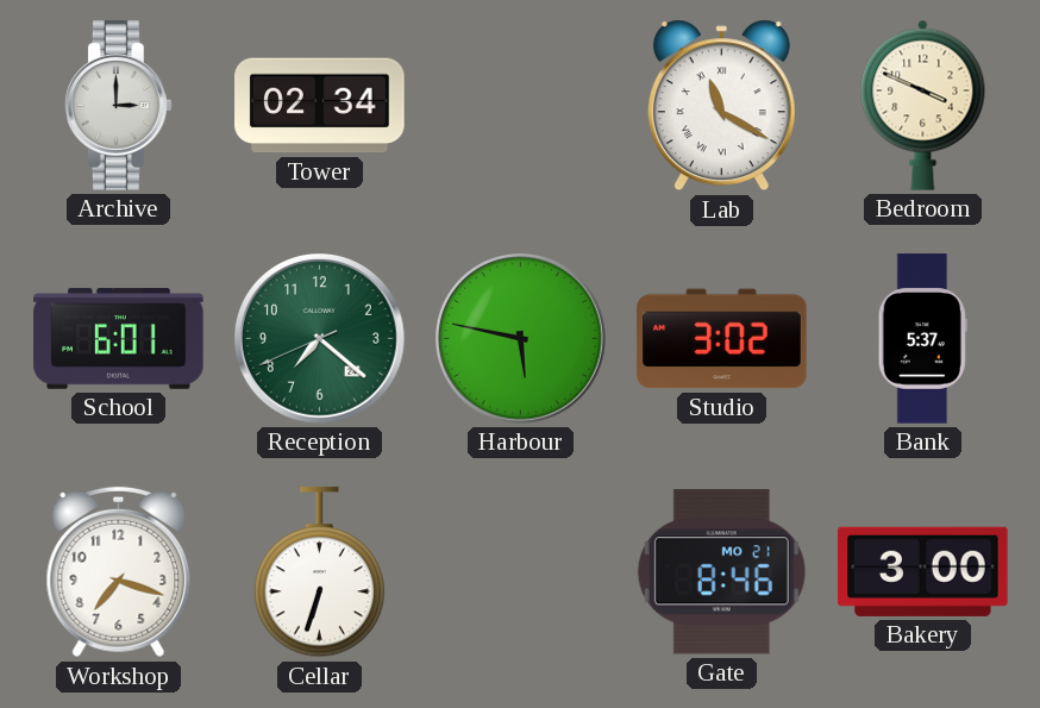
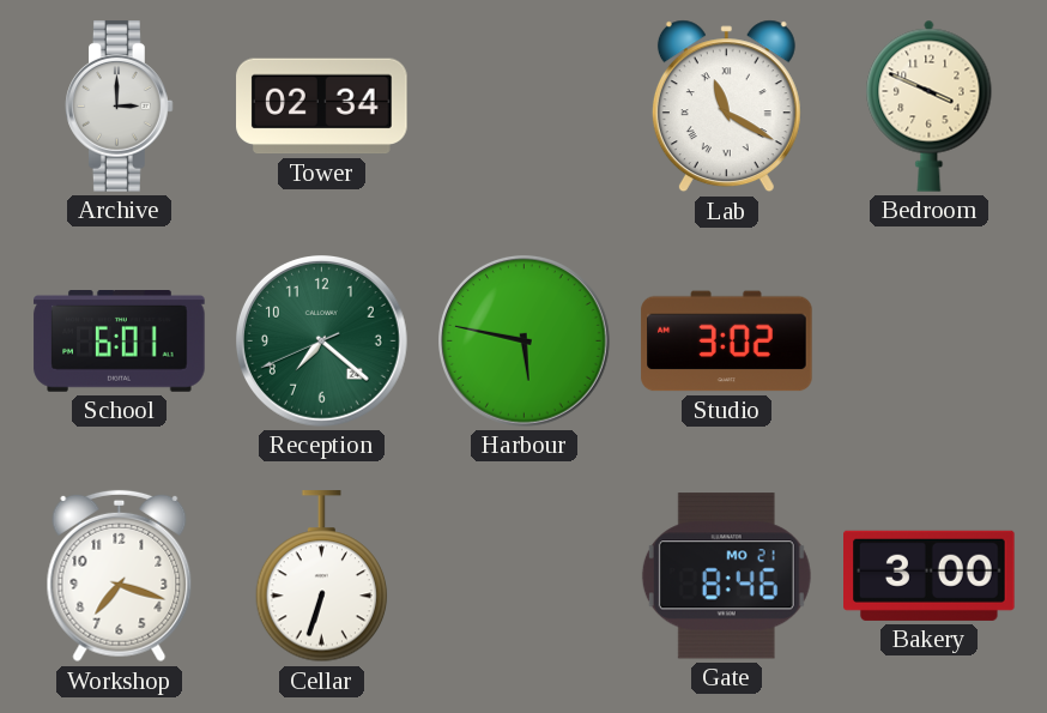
Bank: 5:37 -> none
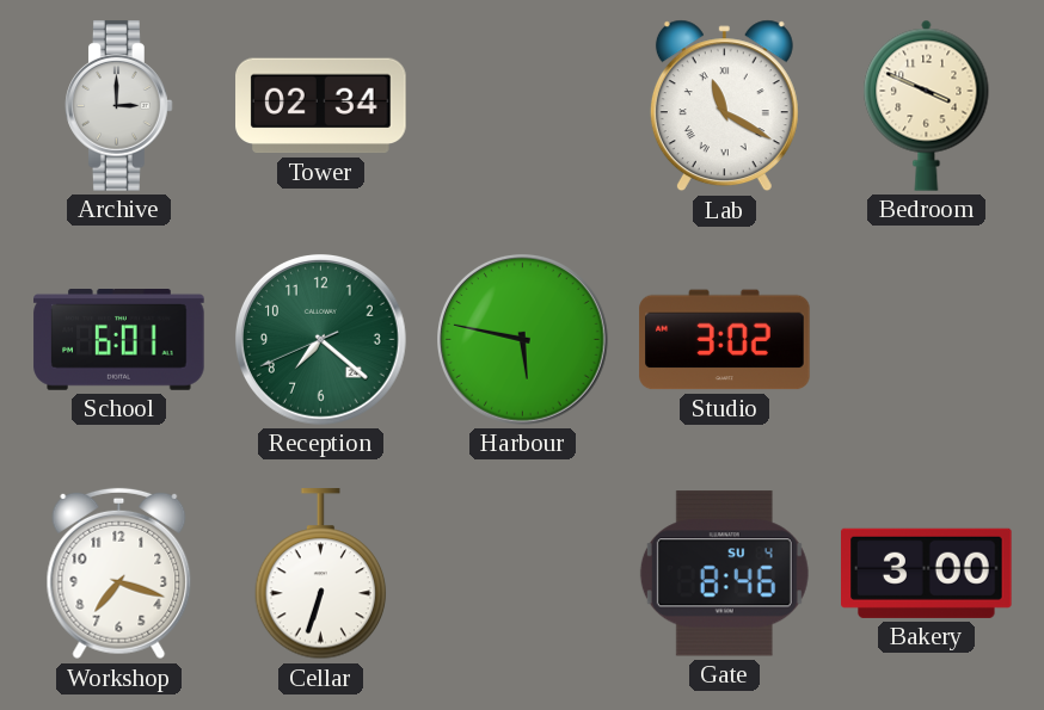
Gate date: MO 21 -> SU 4
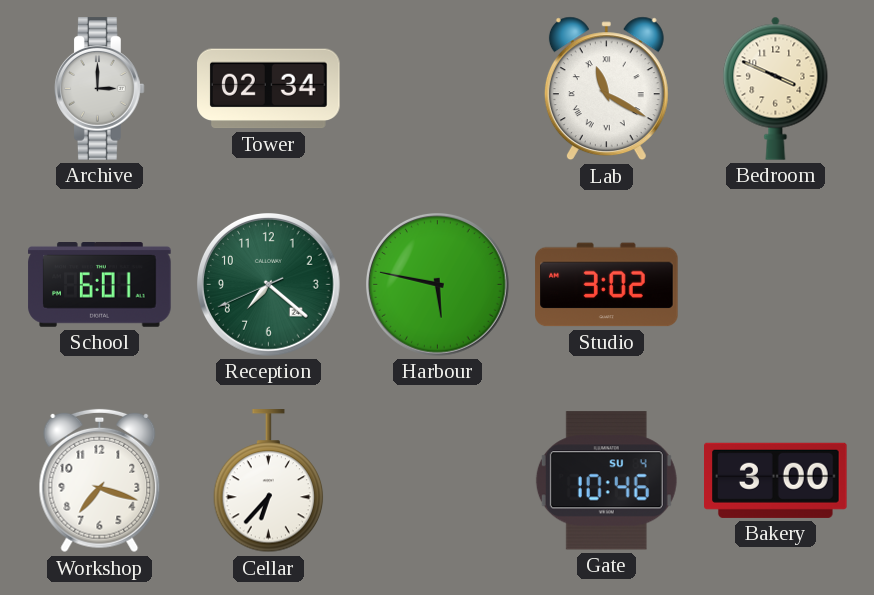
Cellar: 6:33 -> 6:37
Gate: 8:46 -> 10:46
